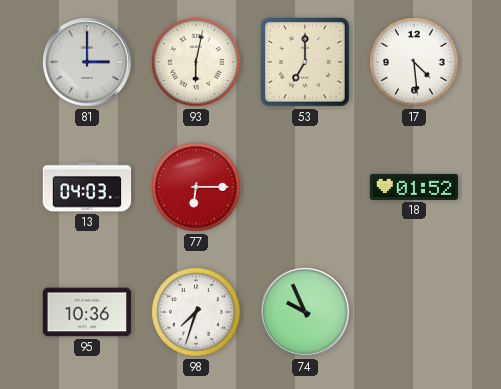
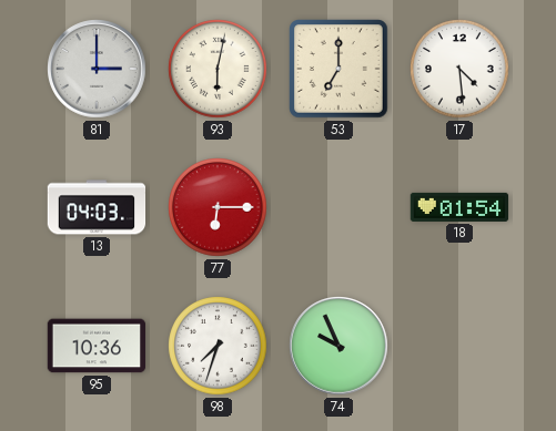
18: 01:52 -> 01:54
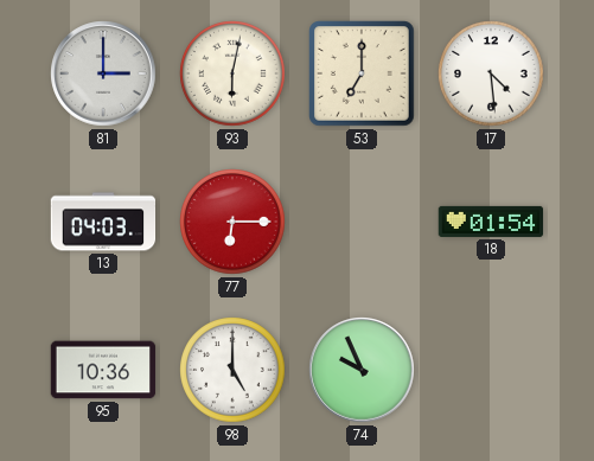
98: 7:33 -> 5:00
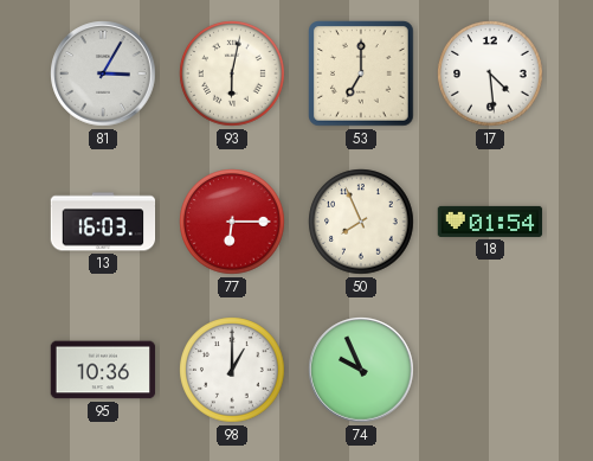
81: 3:00 -> 3:05
13: 04:03 -> 16:03
50: none -> 7:56
98: 5:00 -> 1:00
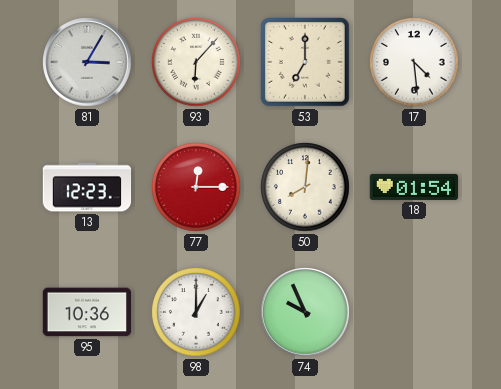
93: 6:02 -> 6:07
13: 16:03 -> 12:23
77: 6:15 -> 12:15
50: 7:56 -> 8:01
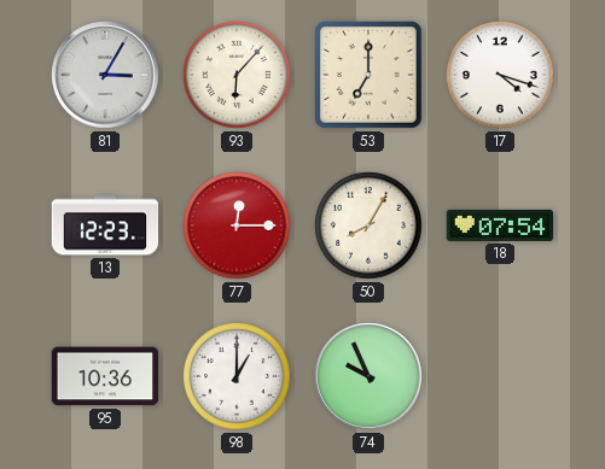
17: 4:29 -> 4:18
50: 8:01 -> 8:05
18: 01:54 -> 07:54
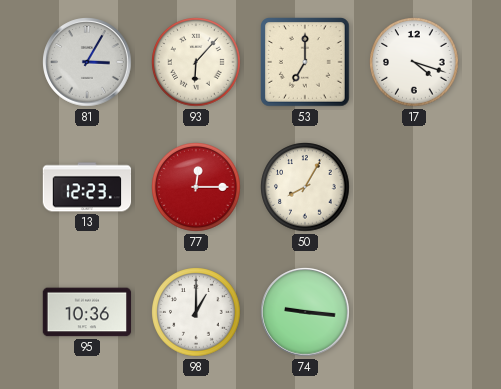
18: 07:54 -> none
74: 9:56 -> 9:16
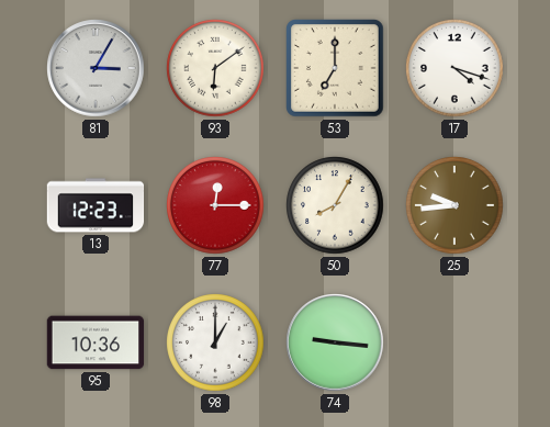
93: 6:07 -> 6:09
25: none -> 9:44
